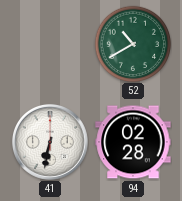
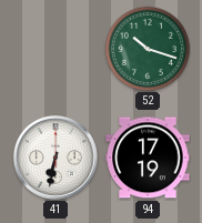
52: 10:40 -> 10:18
94: 02:28 -> 17:19
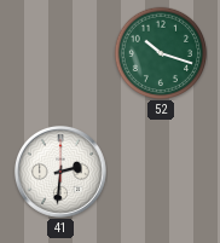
41: 6:32 -> 2:31
94: 17:19 -> none
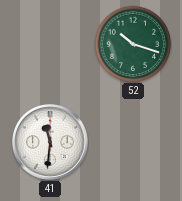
41: 2:31 -> 11:31
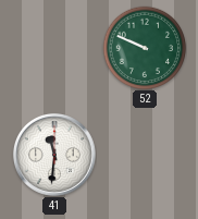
52: 10:18 -> 9:49
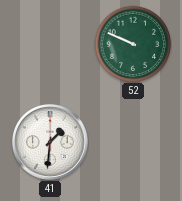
41: 11:31 -> 1:31
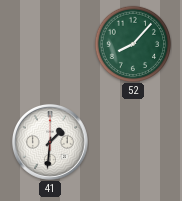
52: 9:49 -> 8:07
